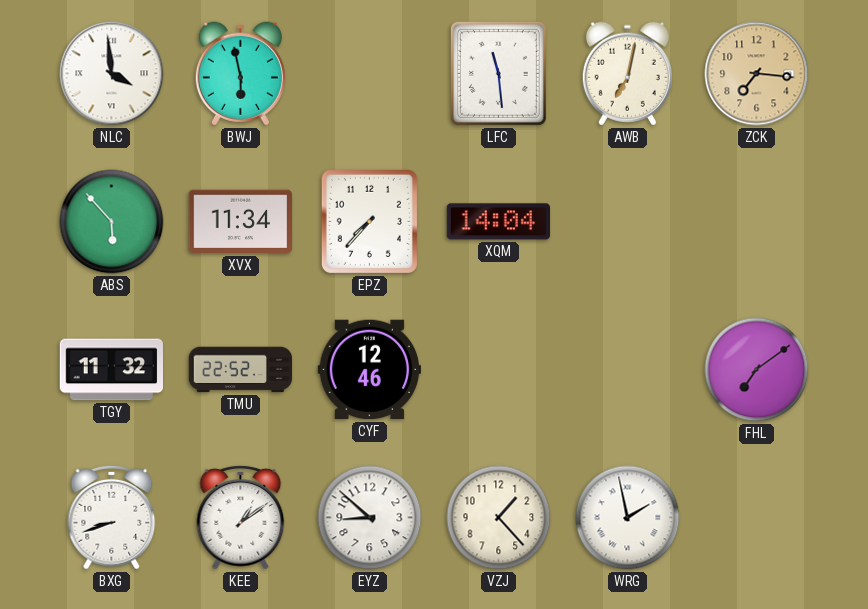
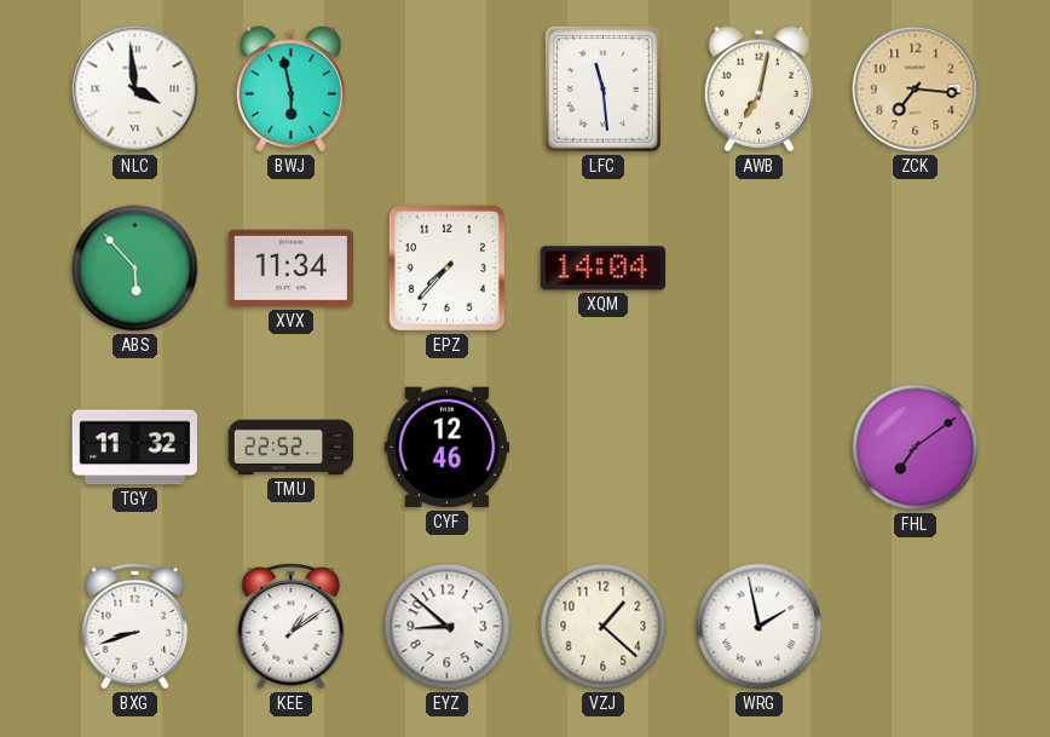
VZJ: 1:23 -> 1:22
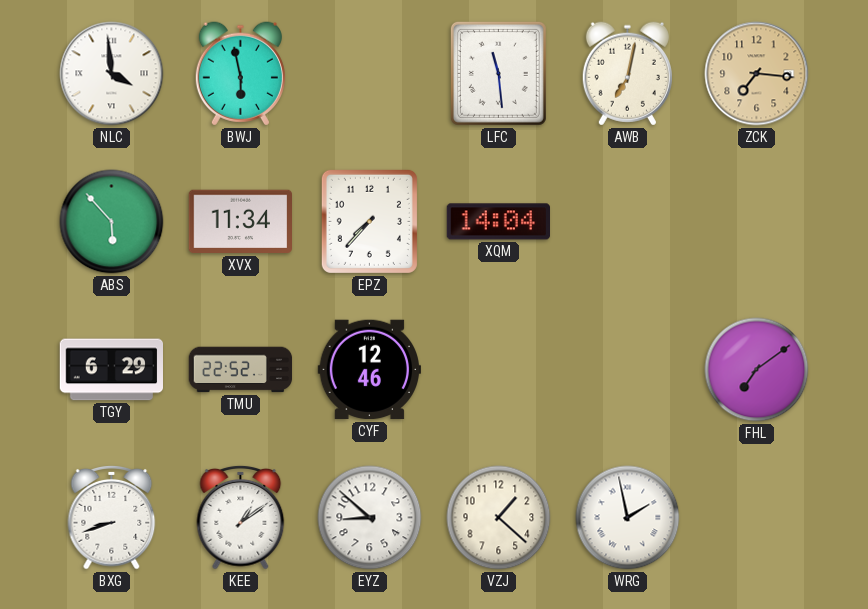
TGY: 11:32 -> 6:29
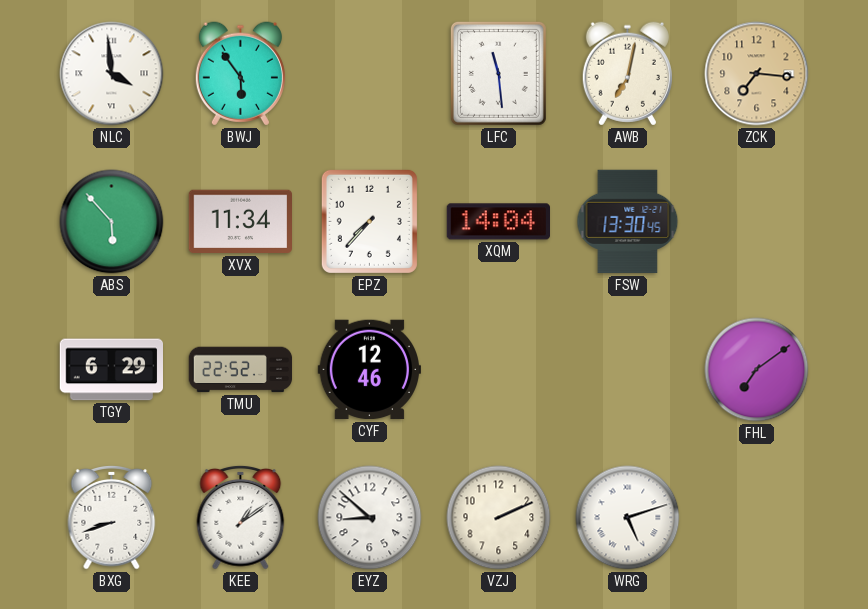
BWJ: 5:58 -> 5:54
FSW: none -> 13:30
VZJ: 1:22 -> 2:11
WRG: 1:58 -> 5:12
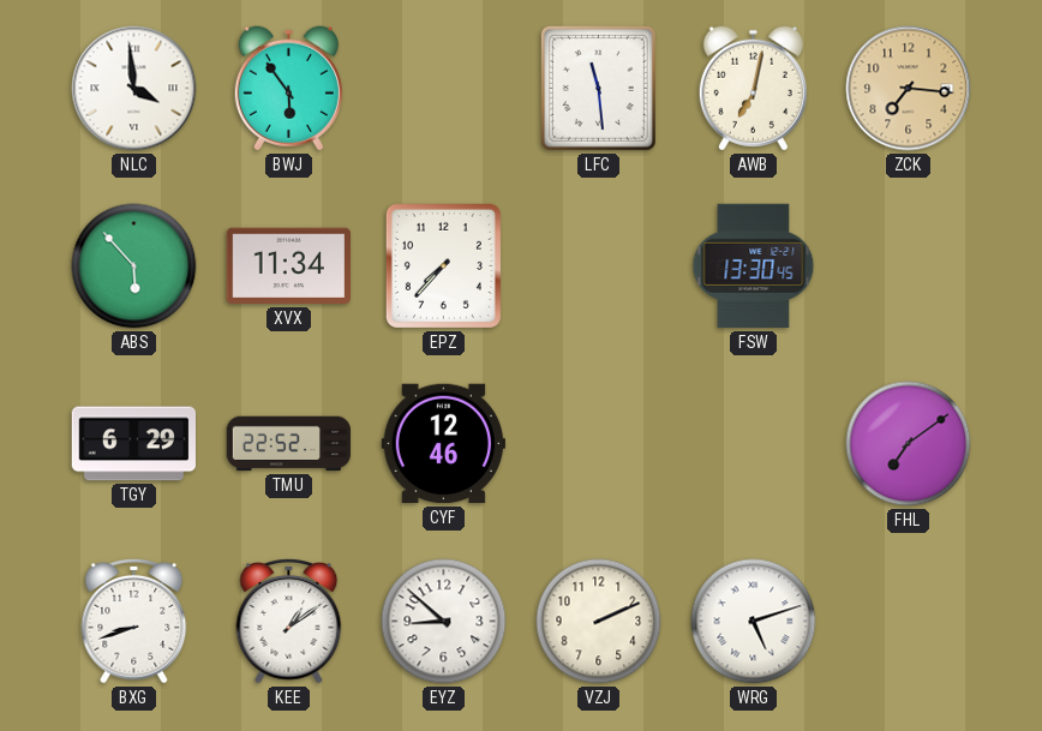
XQM: 14:04 -> none
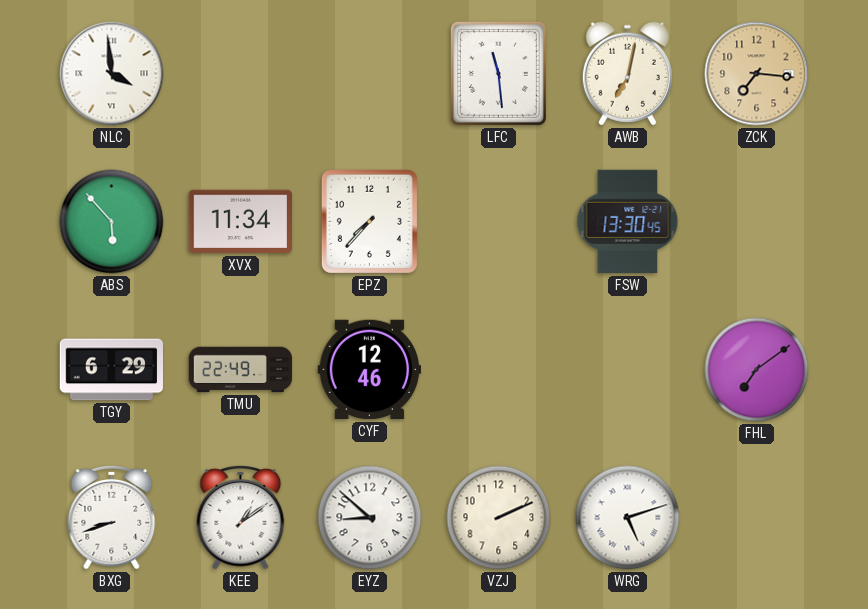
BWJ: 5:54 -> none
TMU: 22:52 -> 22:49
